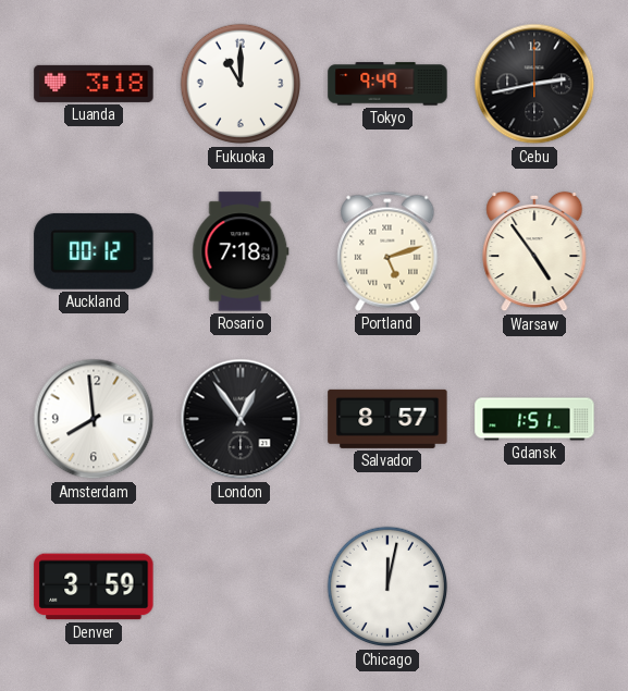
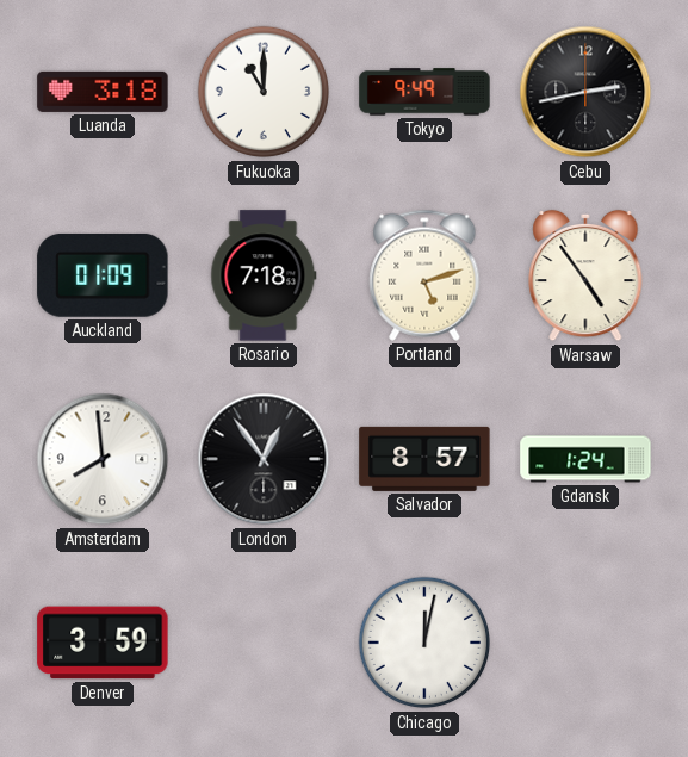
Auckland: 00:12 -> 01:09
Gdansk: 1:51 -> 1:24
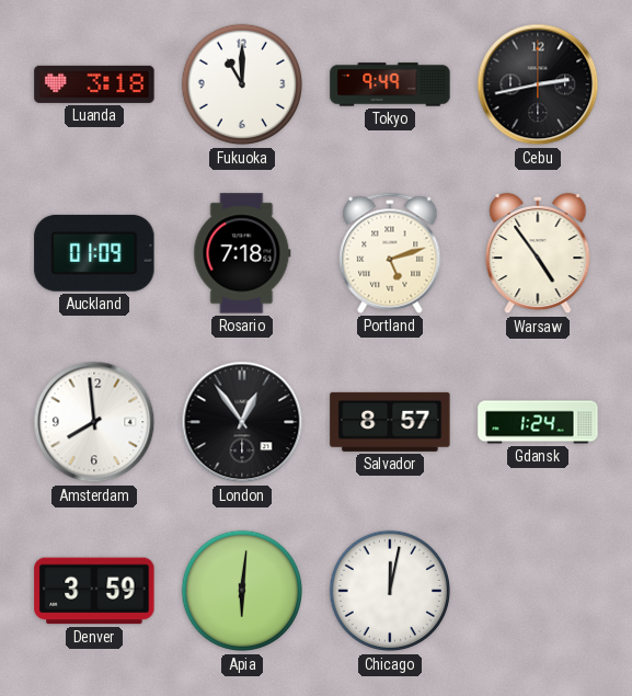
Apia: none -> 6:01
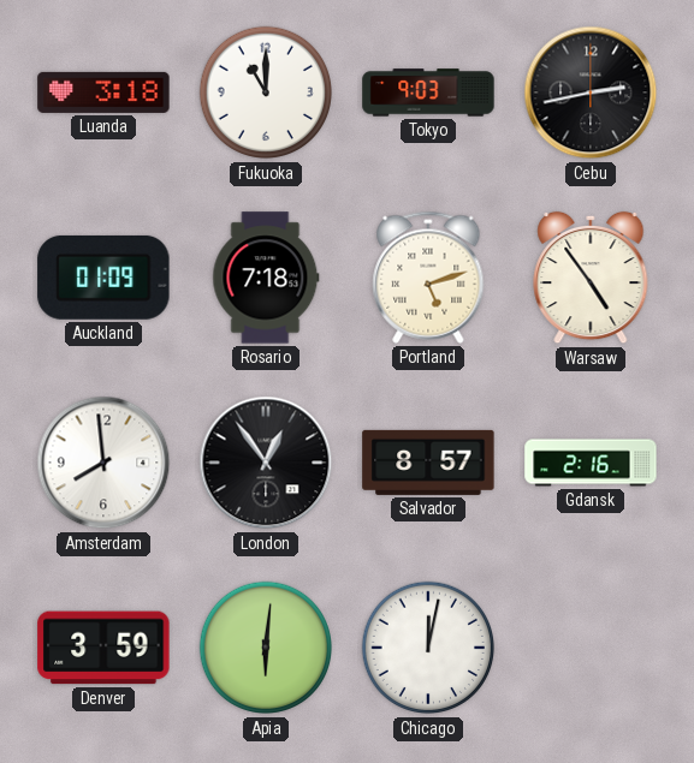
Tokyo: 9:49 -> 9:03
Gdansk: 1:24 -> 2:16
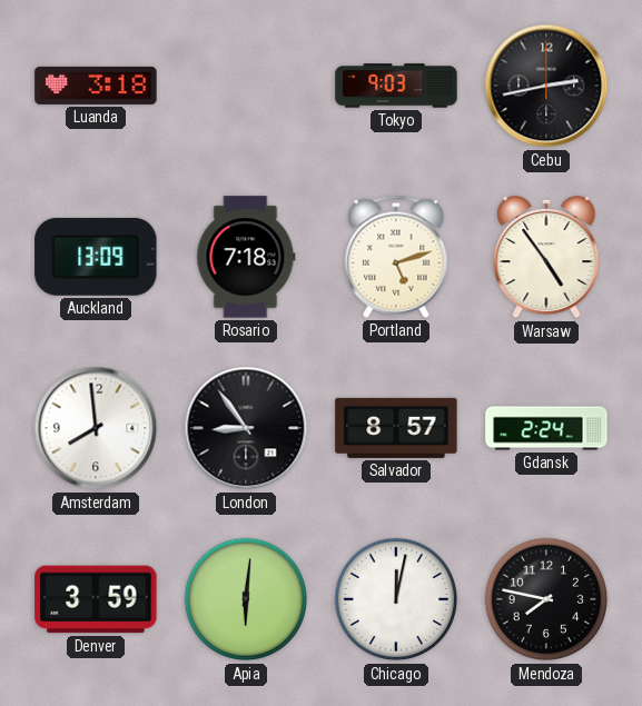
Fukuoka: 11:00 -> none
Auckland: 01:09 -> 13:09
London: 12:54 -> 8:54
Gdansk: 2:16 -> 2:24
Mendoza: none -> 7:47
